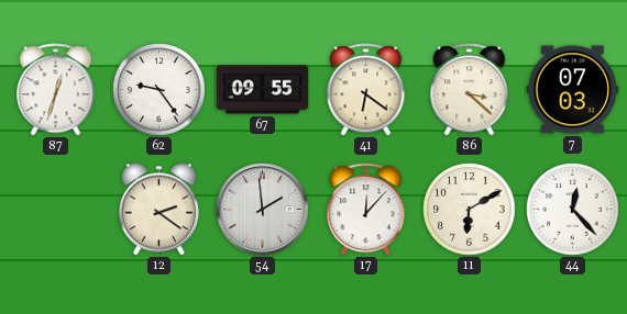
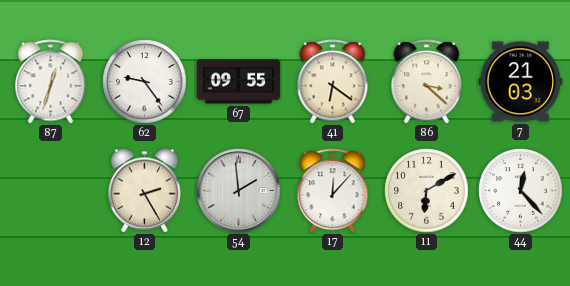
7: 07:03 -> 21:03
12: 2:21 -> 2:25
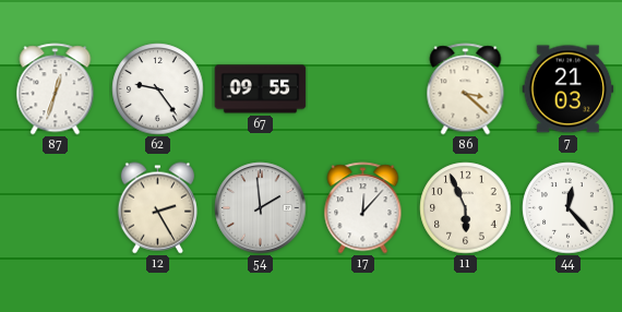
41: 6:21 -> none
11: 6:10 -> 5:56
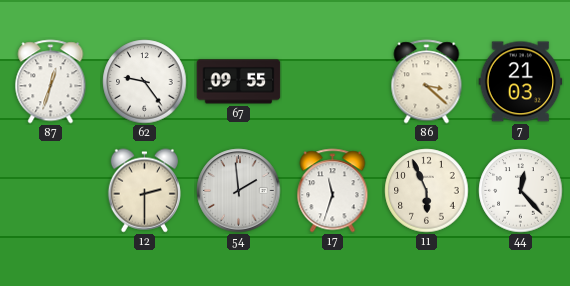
12: 2:25 -> 2:30
17: 12:07 -> 11:33
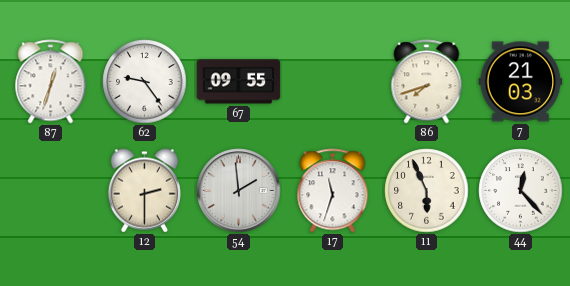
86: 3:22 -> 7:42
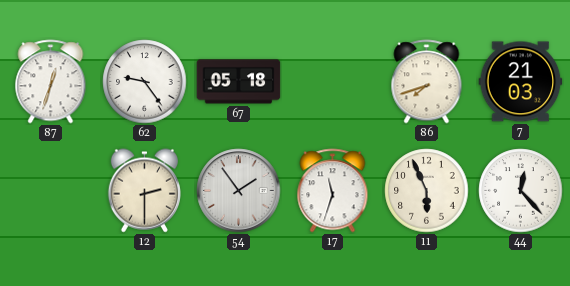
67: 09:55 -> 05:18
54: 1:59 -> 1:54
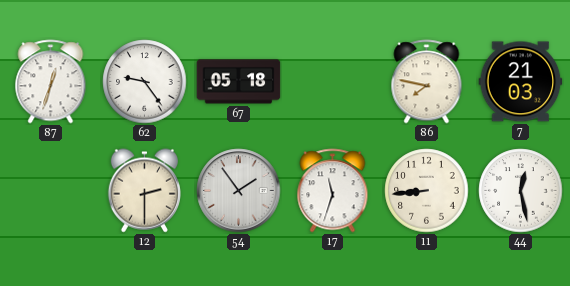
86: 7:42 -> 7:47
11: 5:56 -> 8:44
44: 12:23 -> 12:28
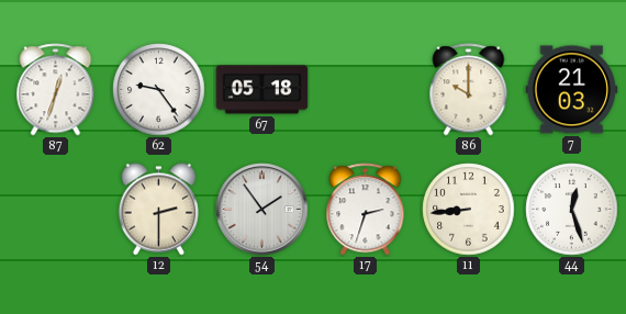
86: 7:47 -> 10:00
17: 11:33 -> 2:33
44: 12:28 -> 12:27
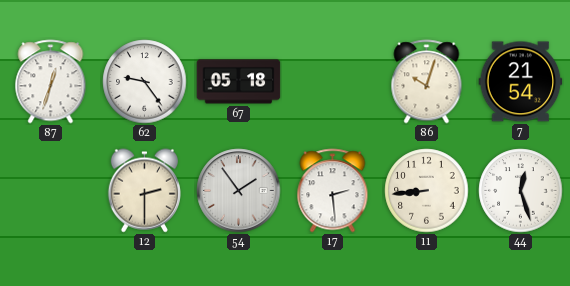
86: 10:00 -> 10:03
7: 21:03 -> 21:54
17: 2:33 -> 2:29
